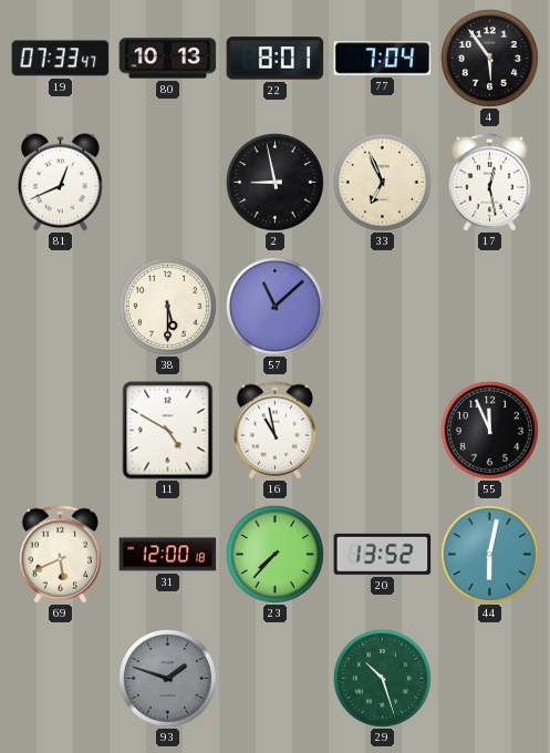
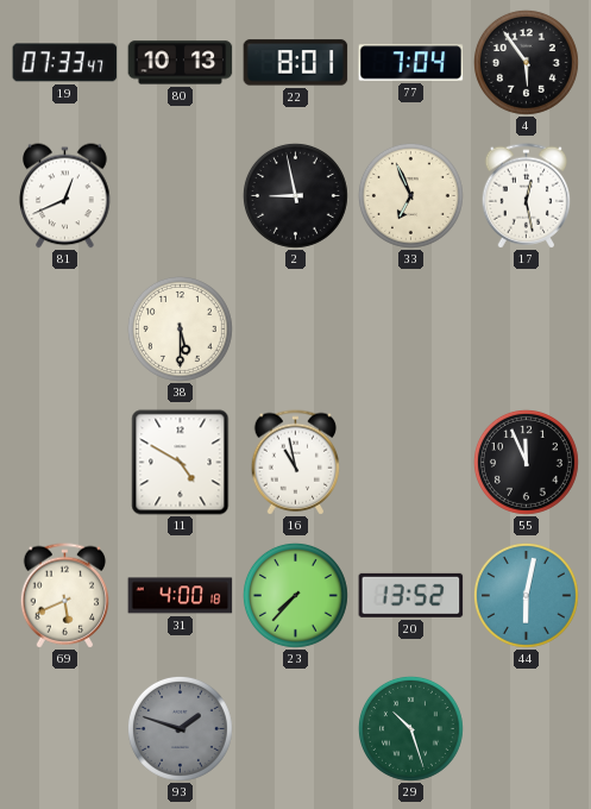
57: 11:08 -> none
31: 12:00 -> 4:00
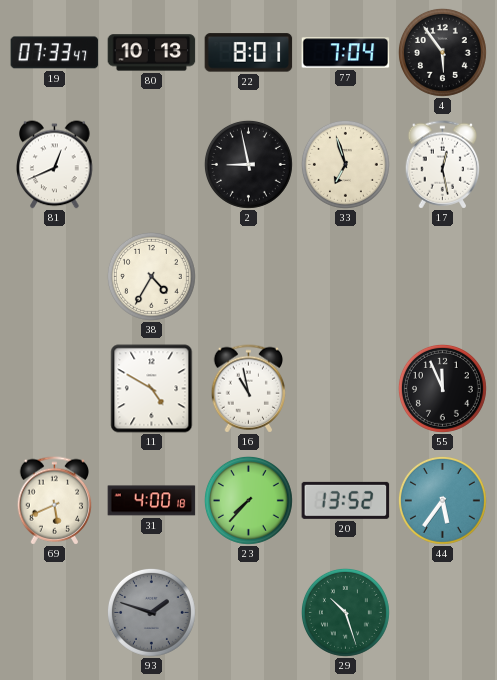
33: 6:56 -> 6:57
38: 5:30 -> 4:35
44: 6:02 -> 5:36
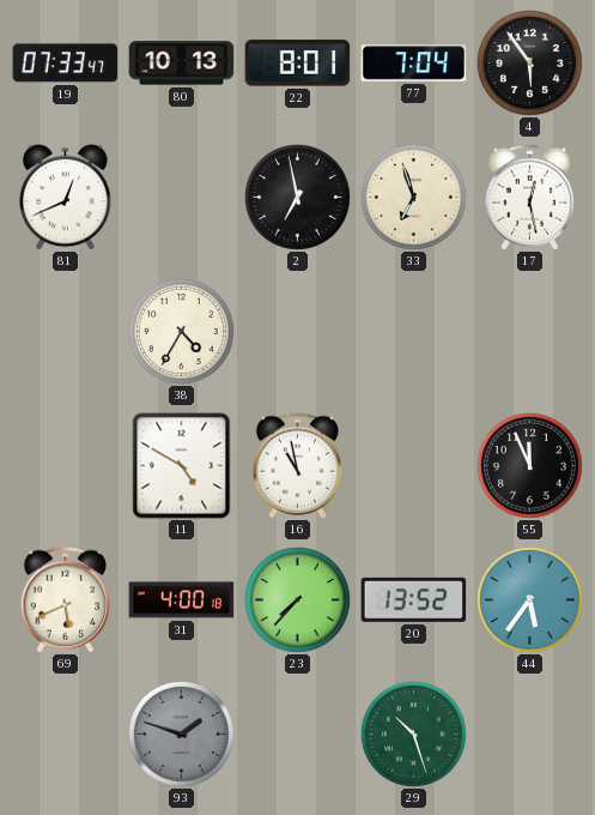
2: 8:58 -> 6:58
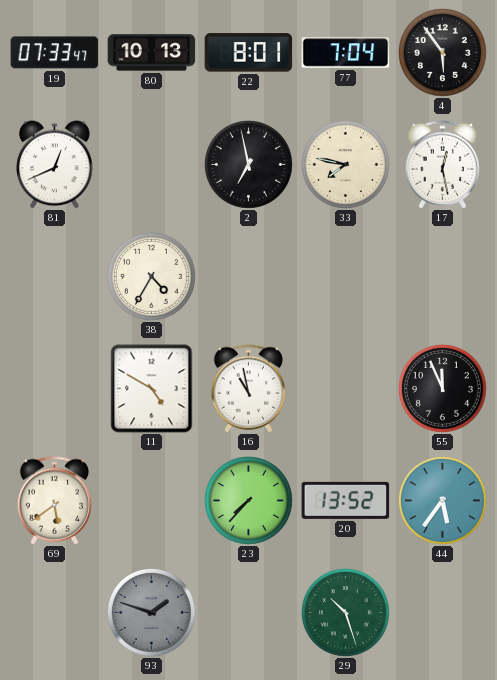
33: 6:57 -> 7:47
69: 5:41 -> 5:39
31: 4:00 -> none
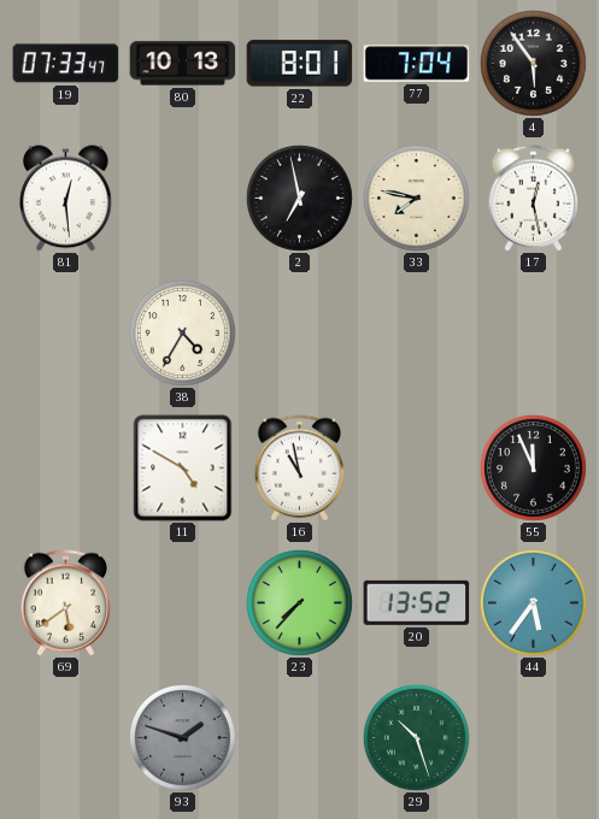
81: 12:41 -> 12:29
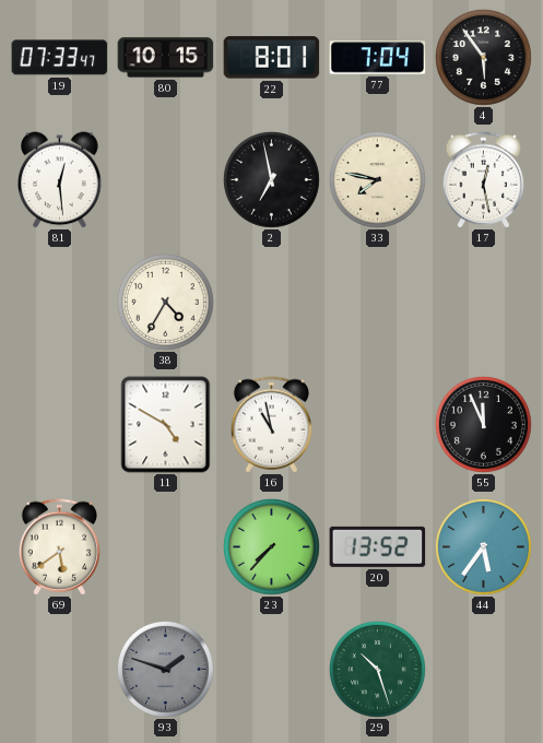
80: 10:13 -> 10:15
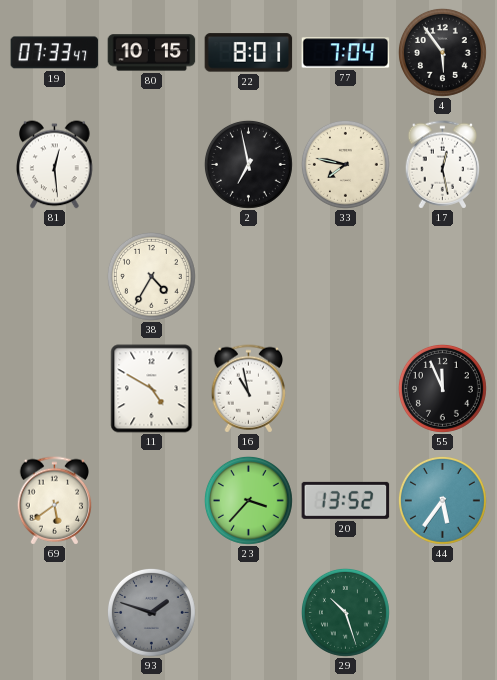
23: 7:37 -> 3:37
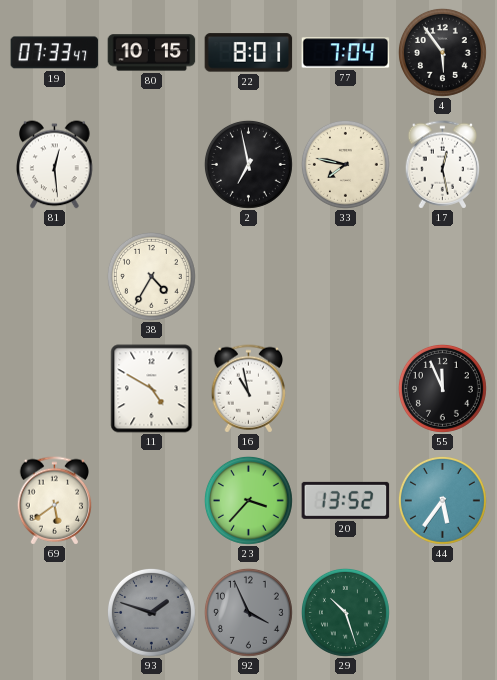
92: none -> 3:56
